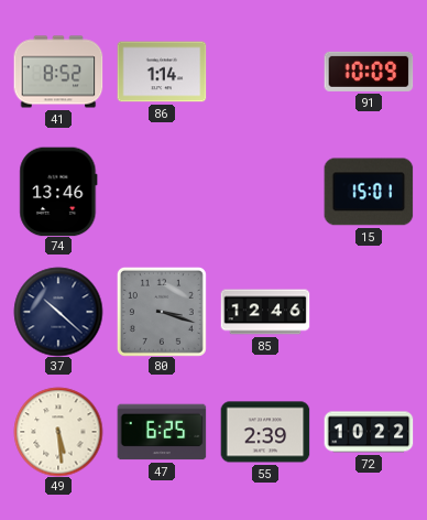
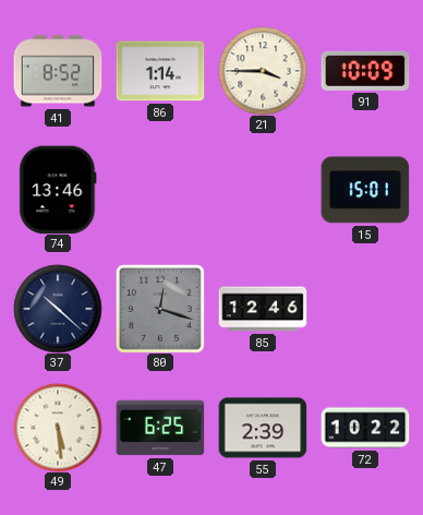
21: none -> 3:45
80: 3:18 -> 12:18
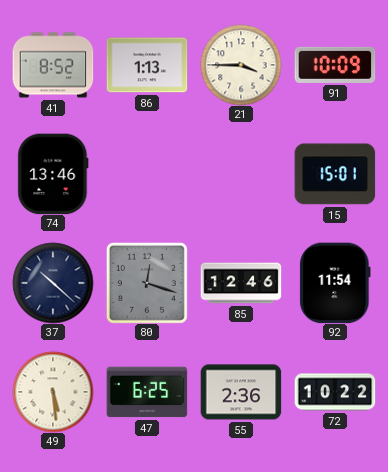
86: 1:14 -> 1:13
92: none -> 11:54
55: 2:39 -> 2:36
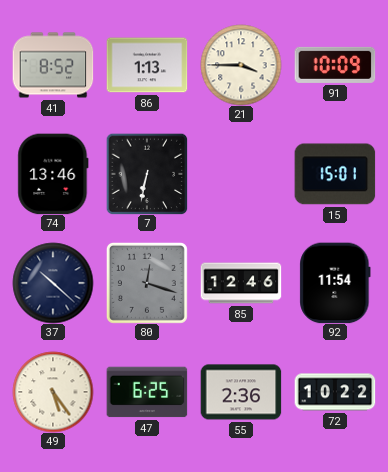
7: none -> 6:32
49: 5:29 -> 5:24
